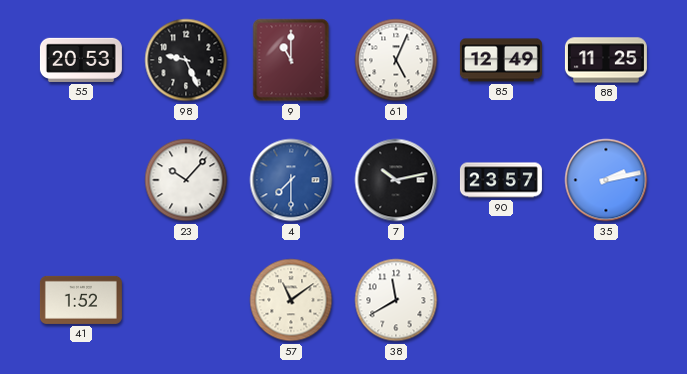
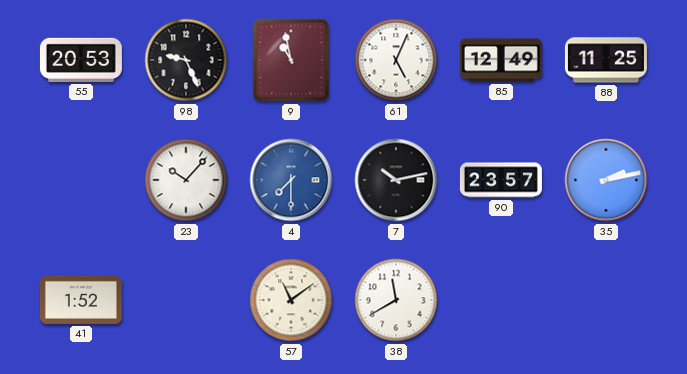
9: 11:00 -> 10:58
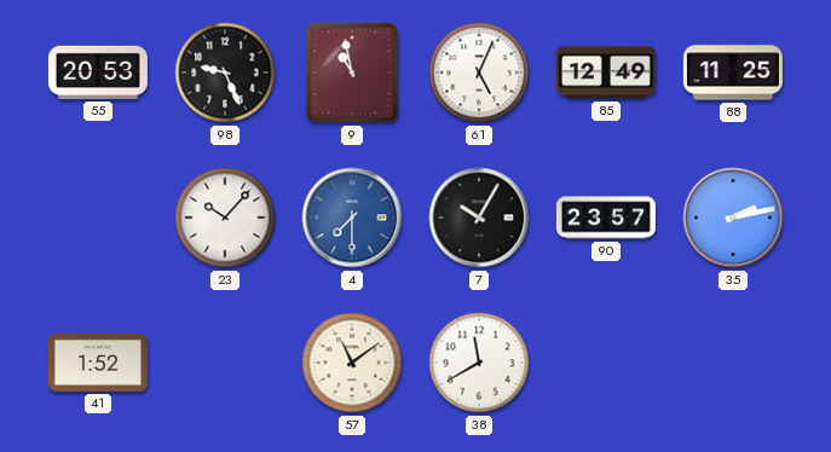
7: 10:13 -> 10:05
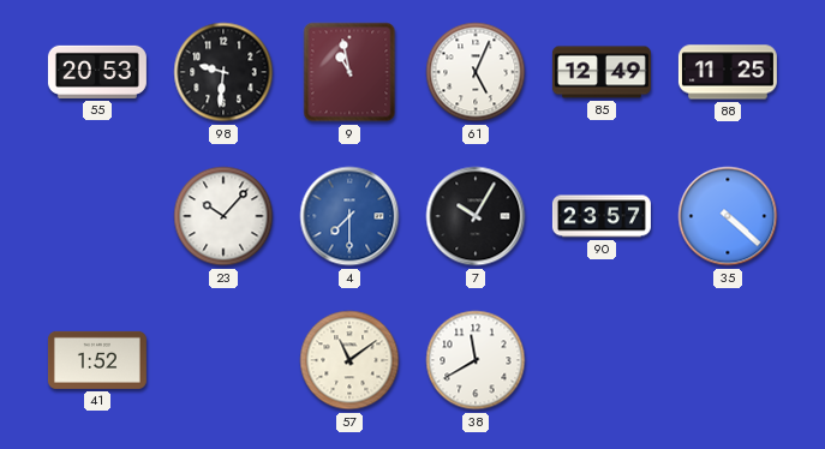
98: 9:26 -> 9:31
35: 2:13 -> 4:22
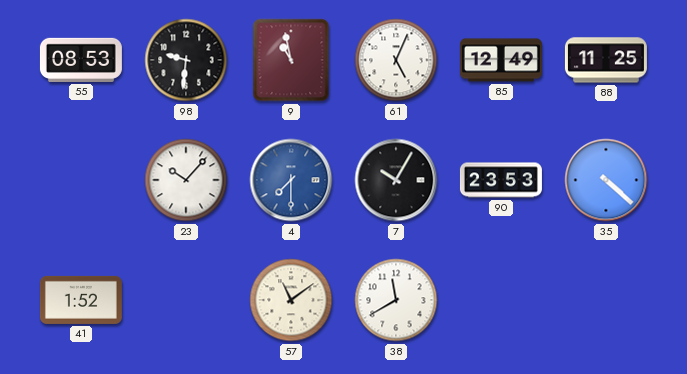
55: 20:53 -> 08:53
90: 23:57 -> 23:53
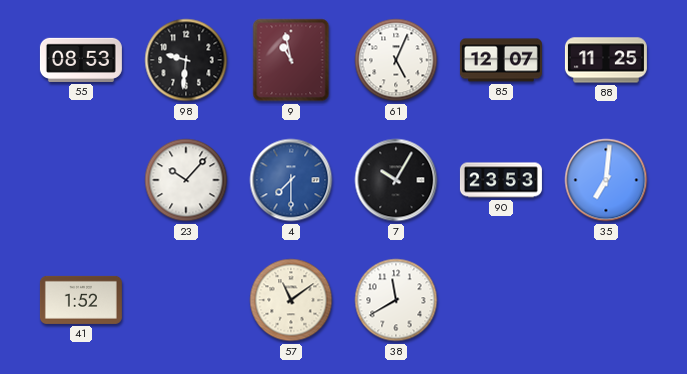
85: 12:49 -> 12:07
35: 4:22 -> 7:01
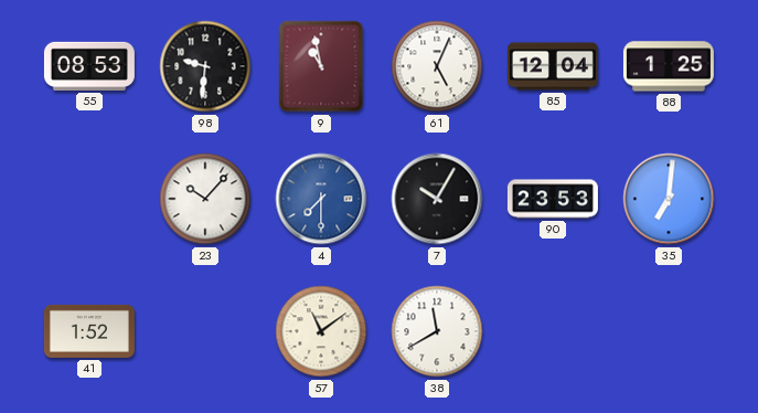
85: 12:07 -> 12:04
88: 11:25 -> 1:25
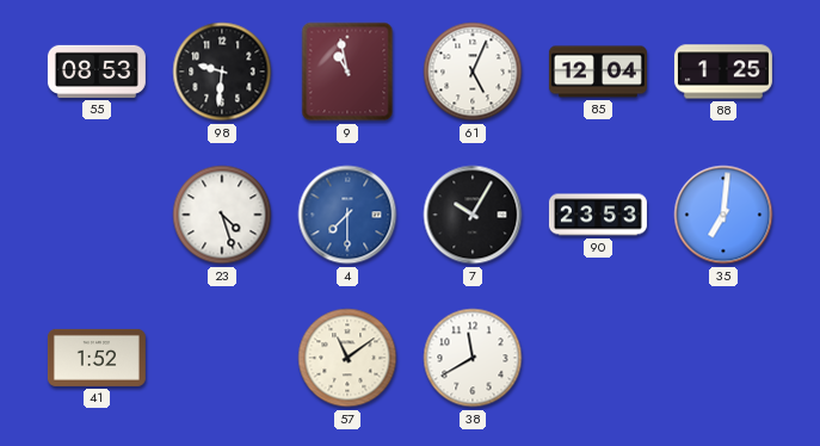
23: 10:07 -> 4:27
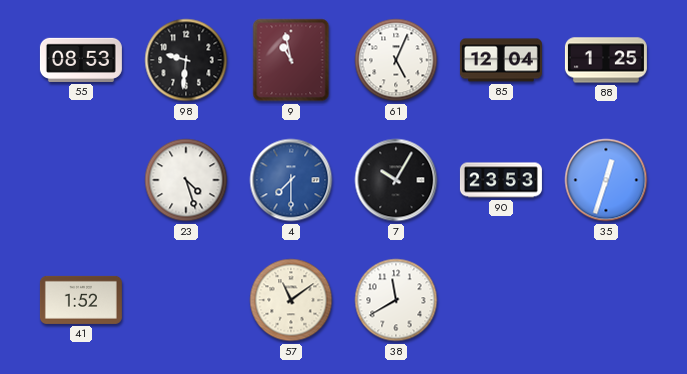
35: 7:01 -> 12:33
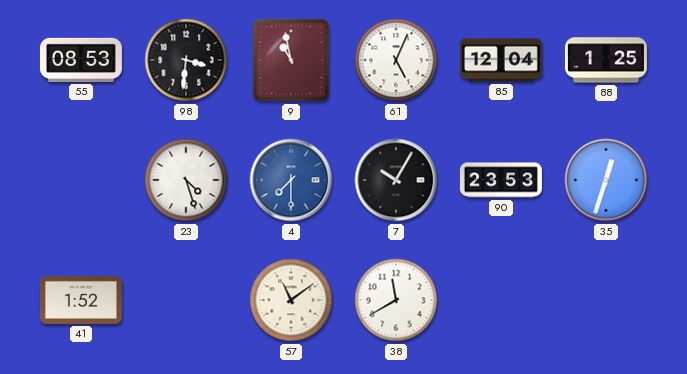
98: 9:31 -> 3:31
